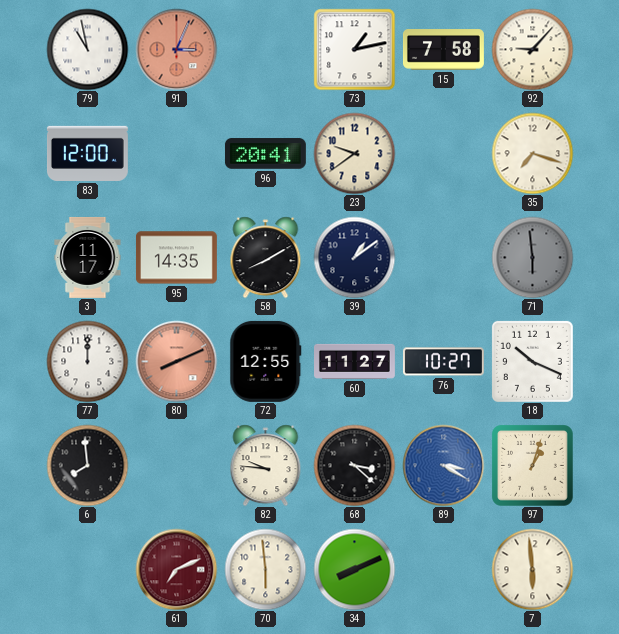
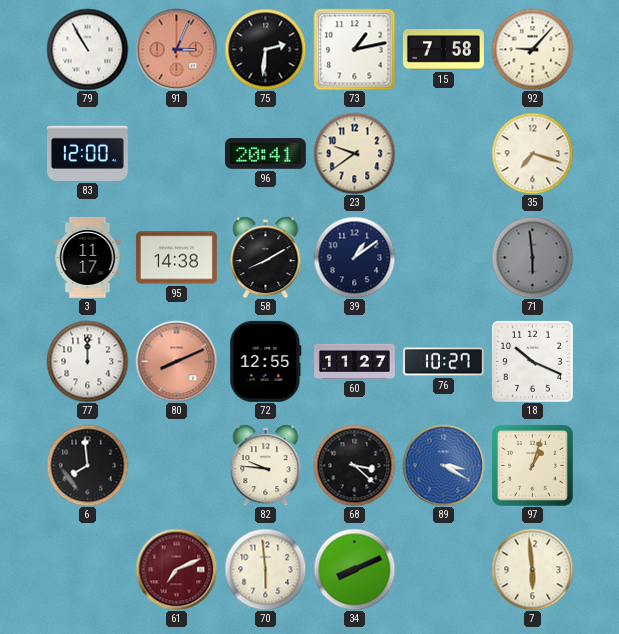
79: 10:58 -> 10:55
75: none -> 2:31
95: 14:35 -> 14:38
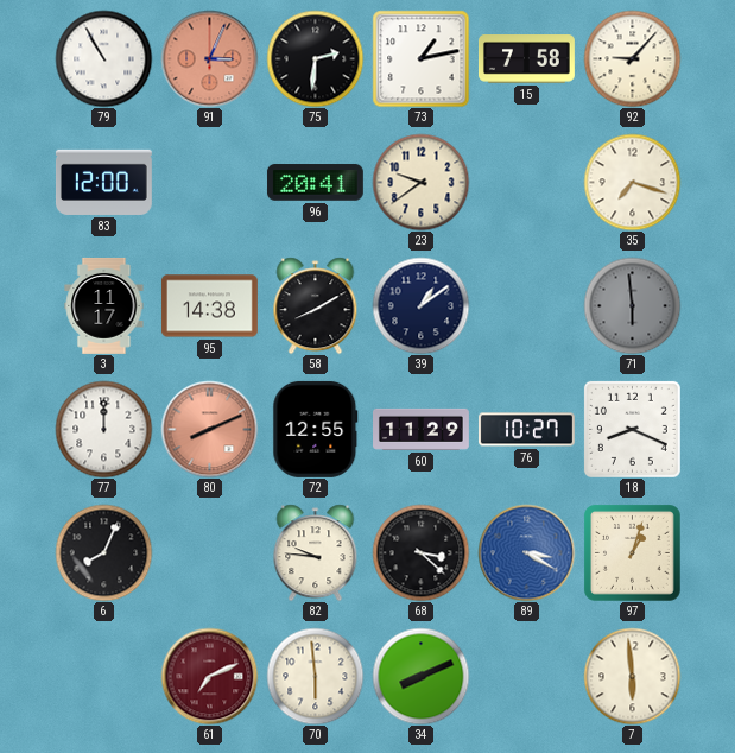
60: 11:27 -> 11:29
18: 10:19 -> 8:19
6: 7:59 -> 8:04
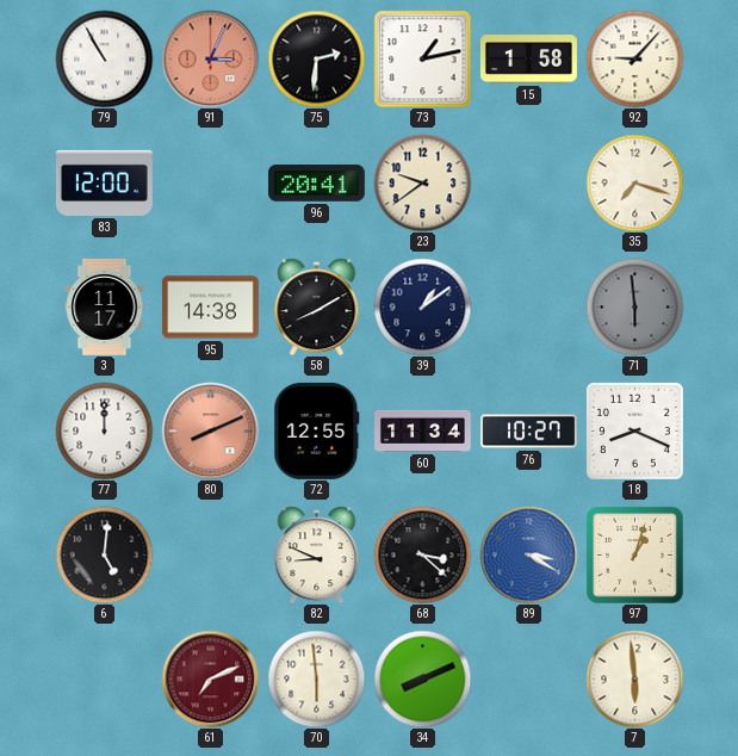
15: 7:58 -> 1:58
60: 11:29 -> 11:34
6: 8:04 -> 5:01
82: 9:46 -> 8:49
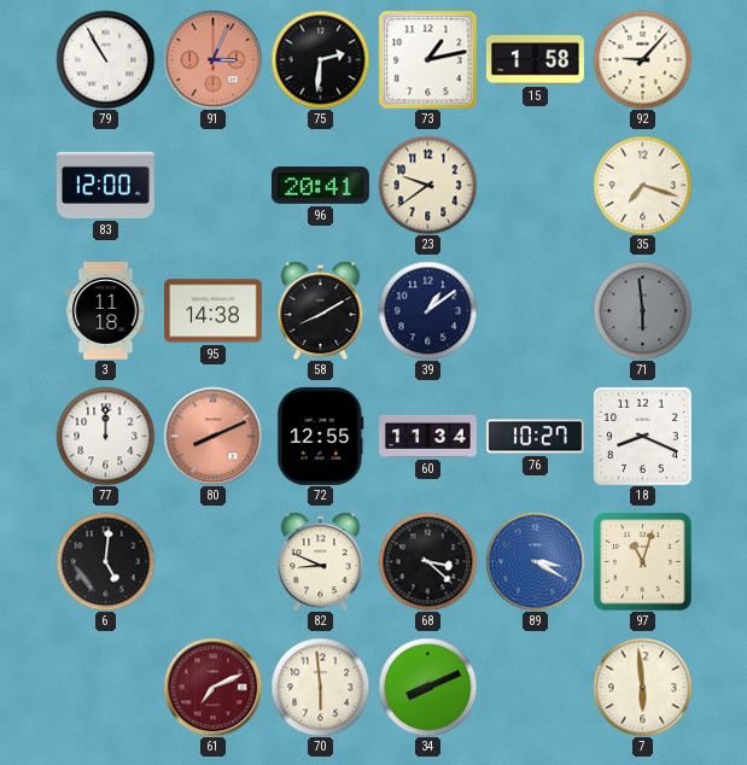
3: 11:17 -> 11:18
97: 1:03 -> 11:03
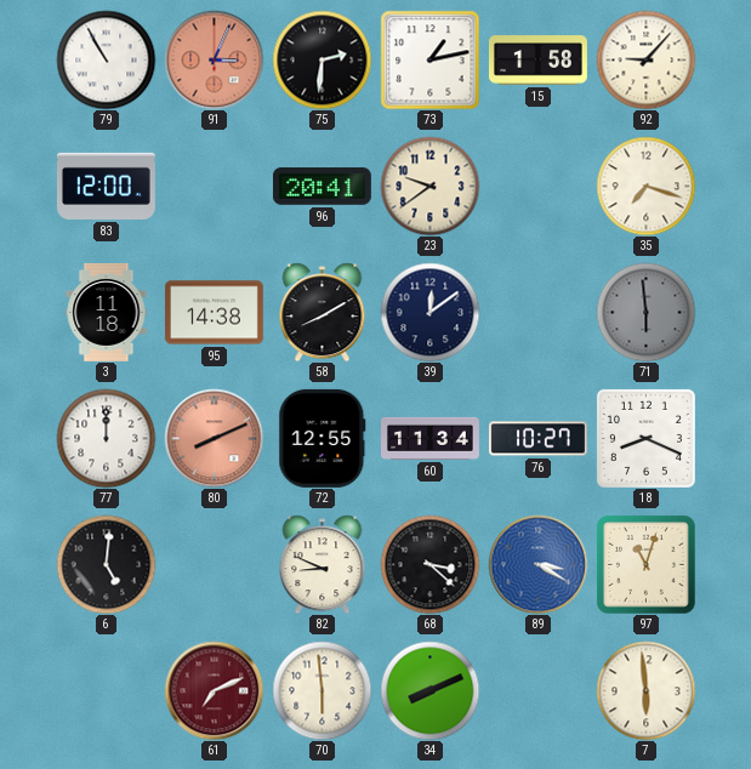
39: 1:09 -> 12:09
